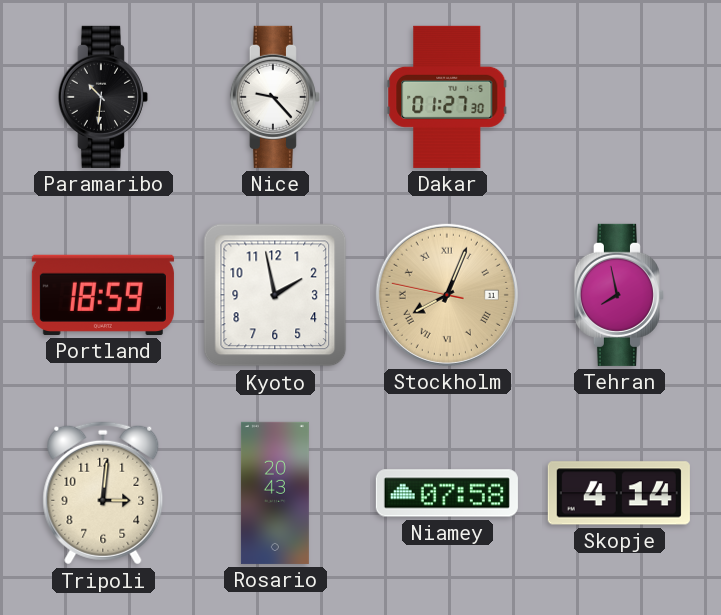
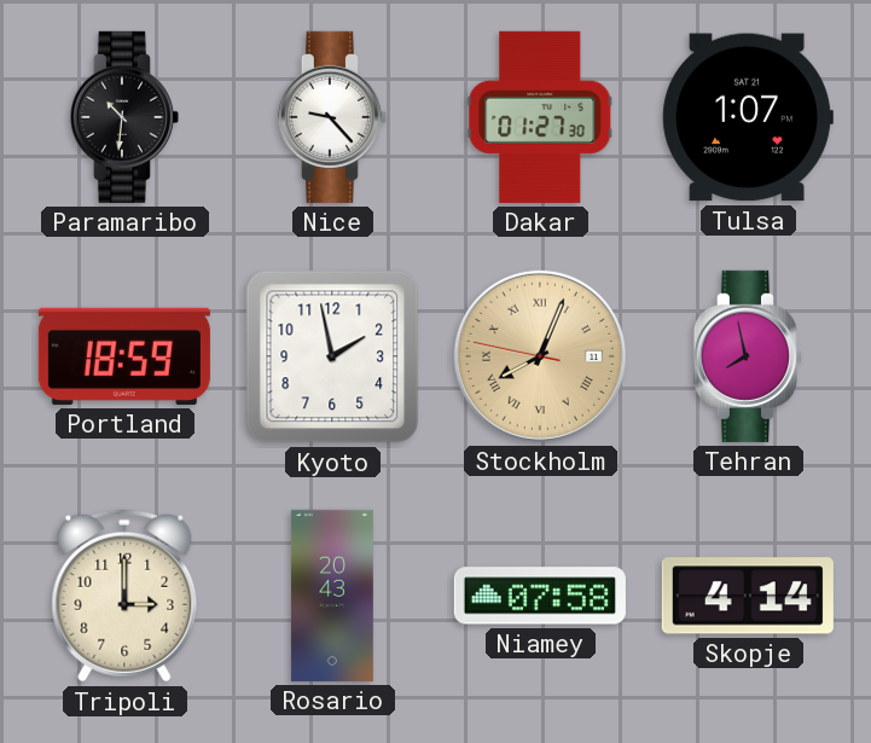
Tulsa: none -> 1:07
Tripoli: 3:01 -> 3:00
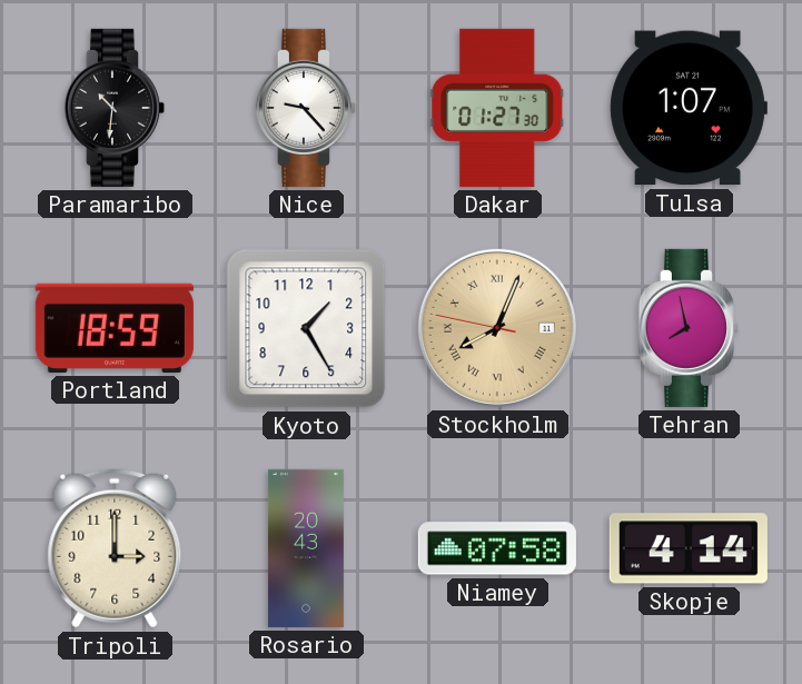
Kyoto: 1:58 -> 1:25
